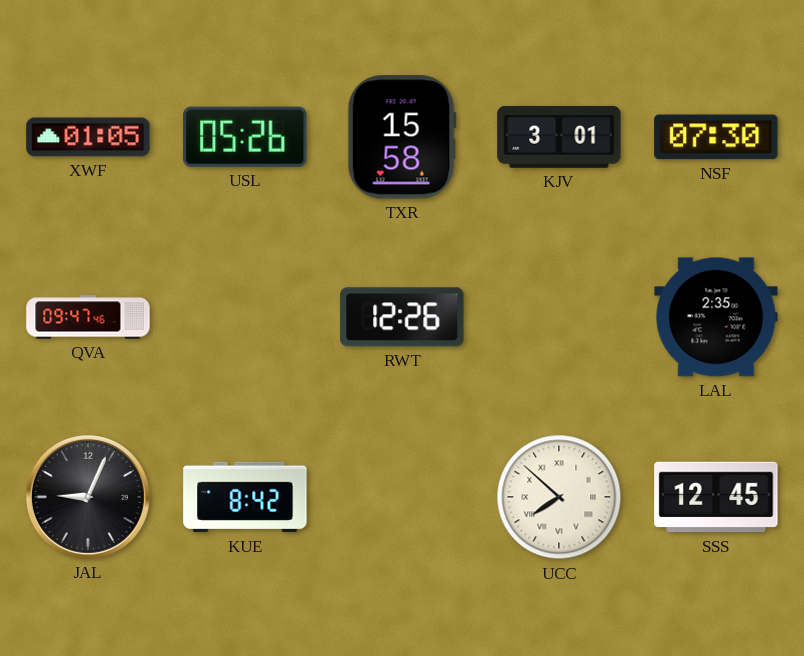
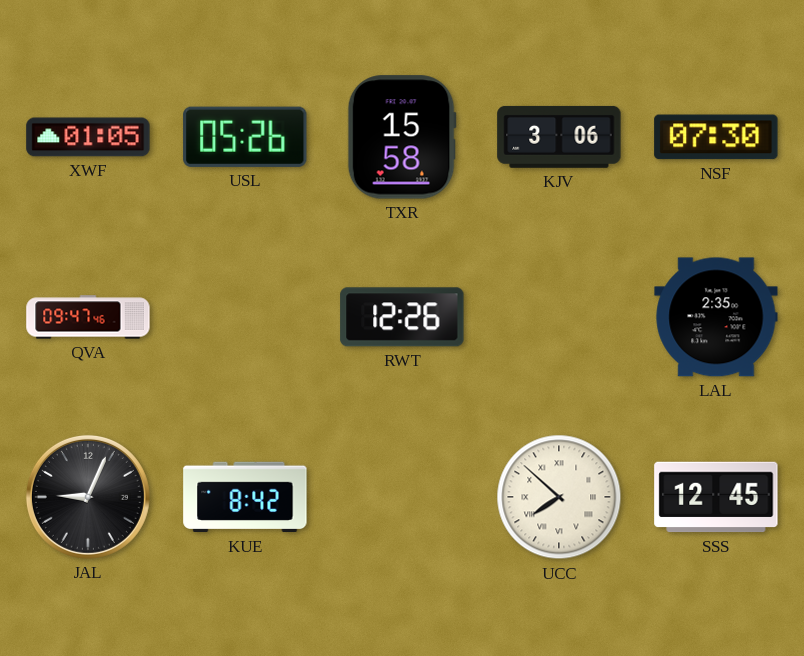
KJV: 3:01 -> 3:06
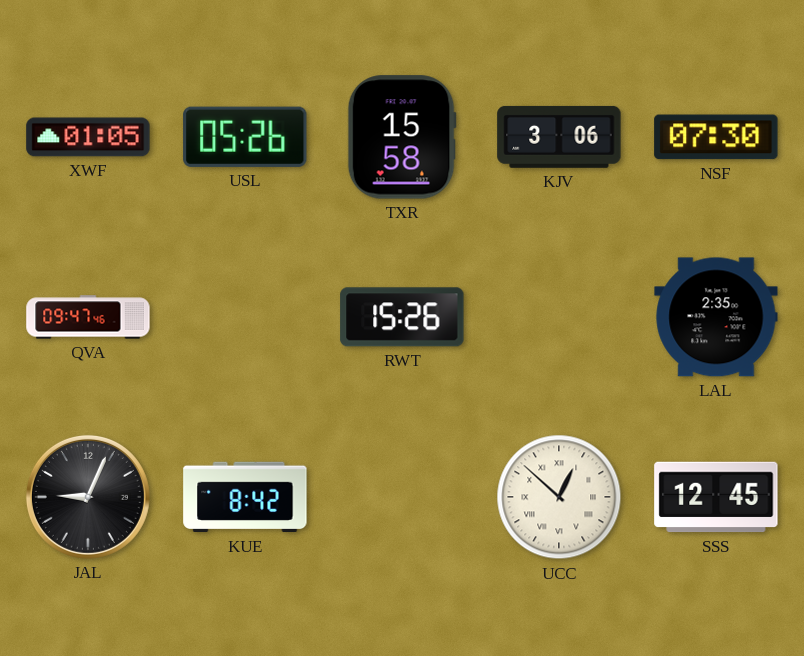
RWT: 12:26 -> 15:26
UCC: 7:52 -> 12:52
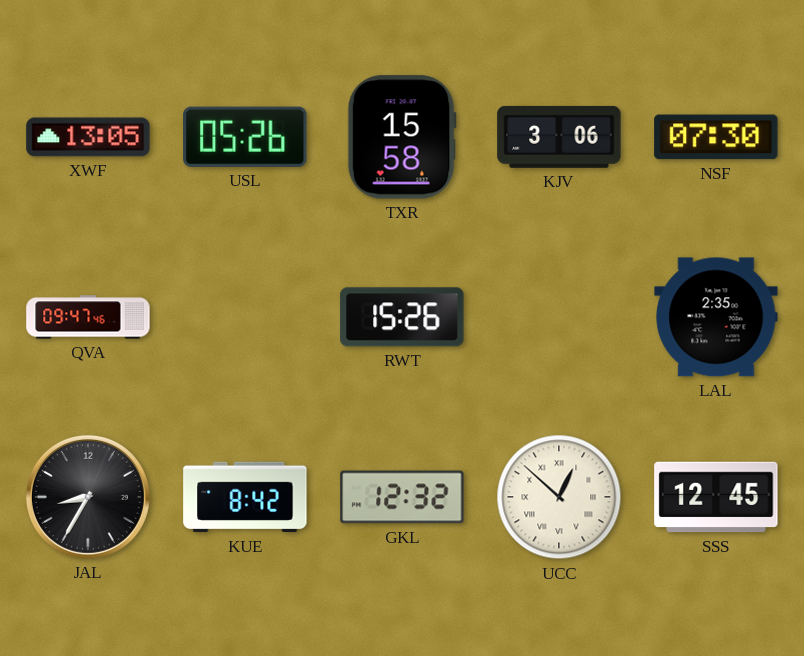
XWF: 01:05 -> 13:05
JAL: 9:04 -> 8:35
GKL: none -> 12:32
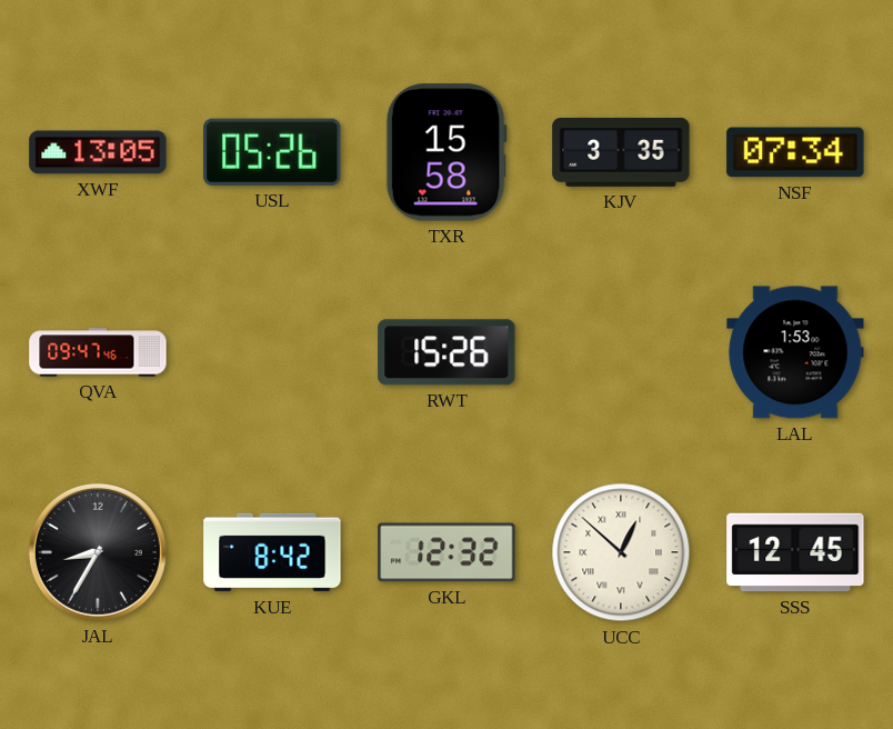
KJV: 3:06 -> 3:35
NSF: 07:30 -> 07:34
LAL: 2:35 -> 1:53
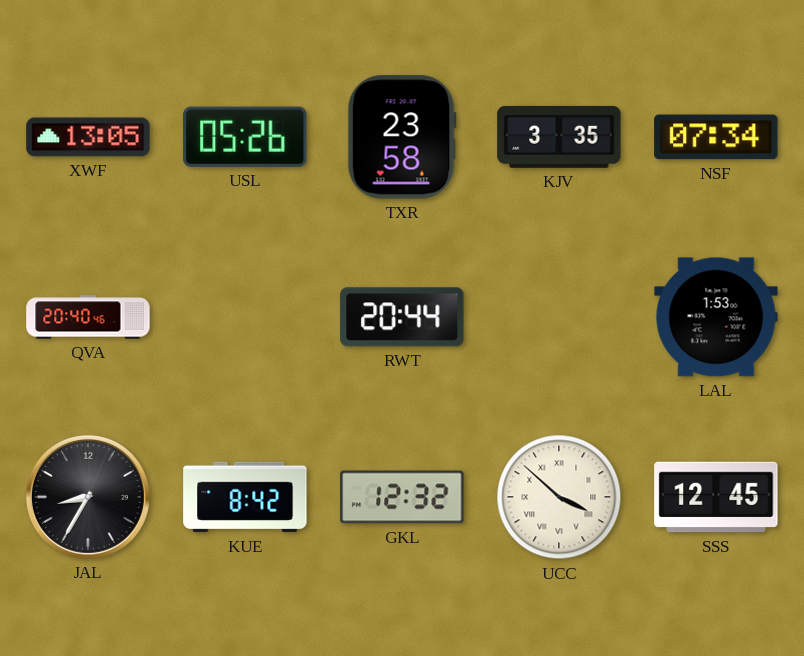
TXR: 15:58 -> 23:58
QVA: 09:47 -> 20:40
RWT: 15:26 -> 20:44
UCC: 12:52 -> 3:52
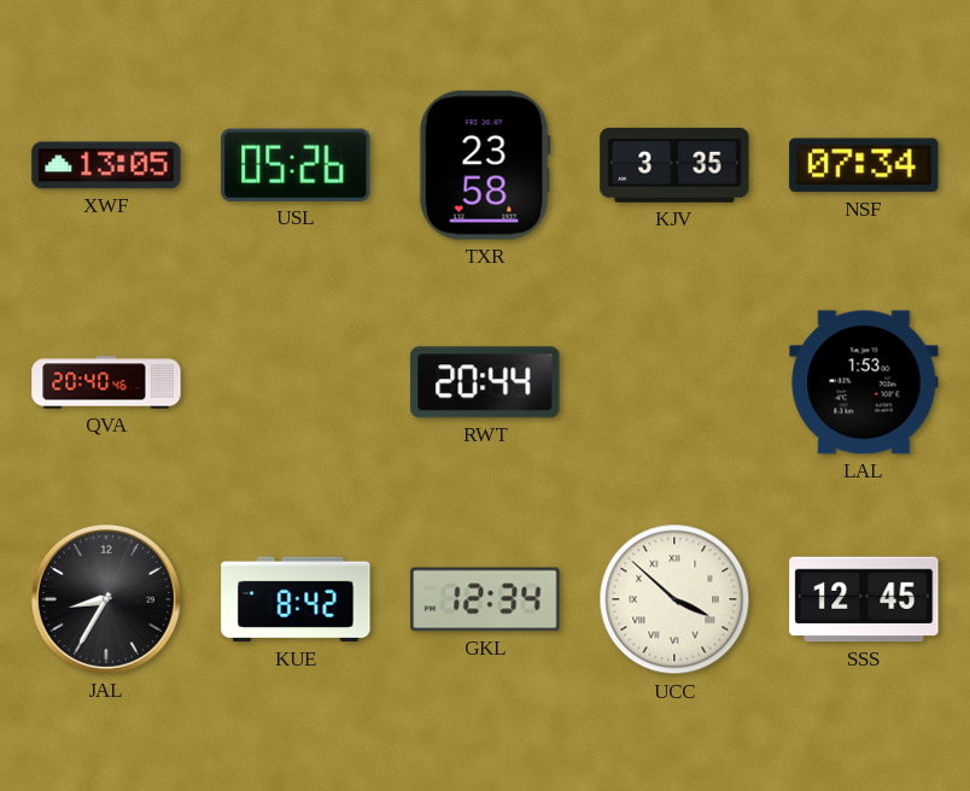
GKL: 12:32 -> 12:34
